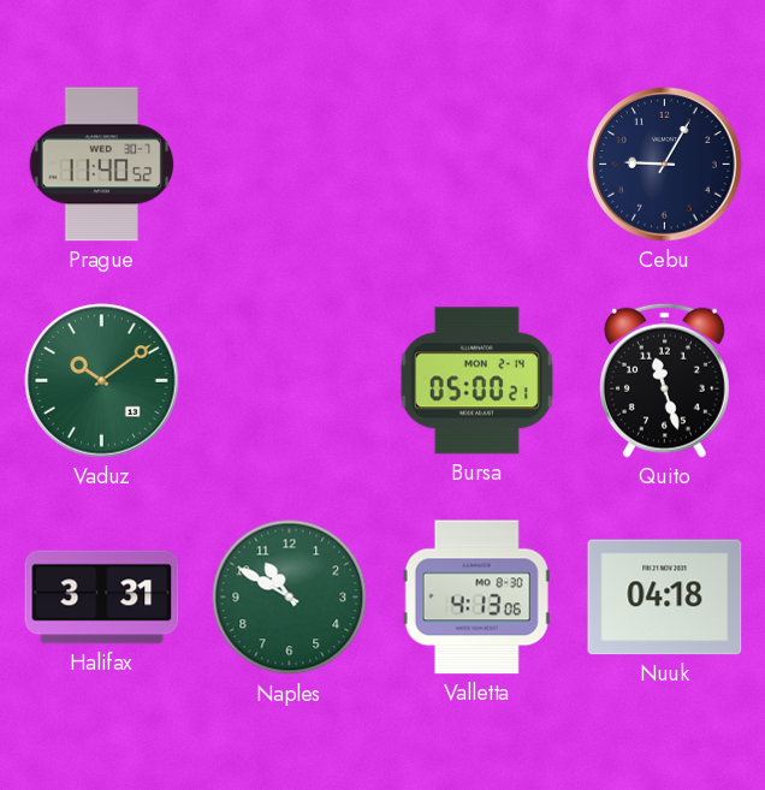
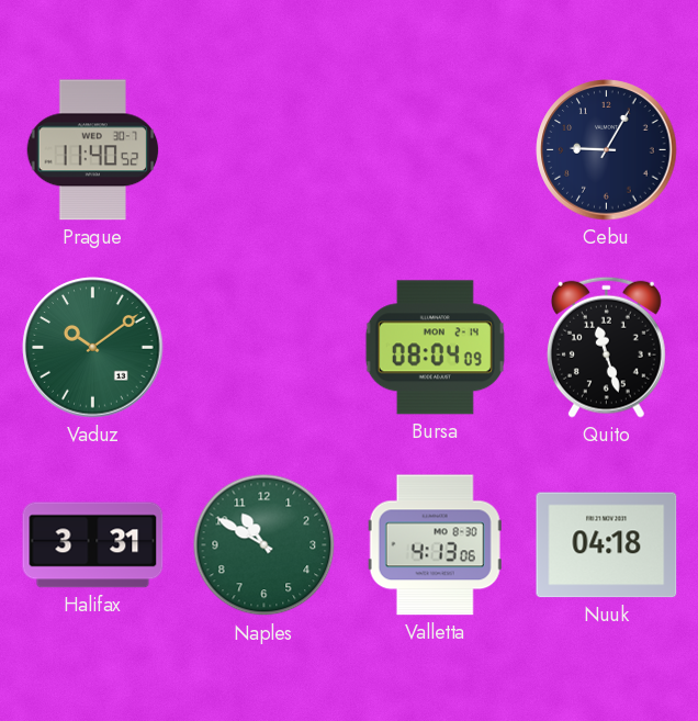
Bursa: 05:00 -> 08:04
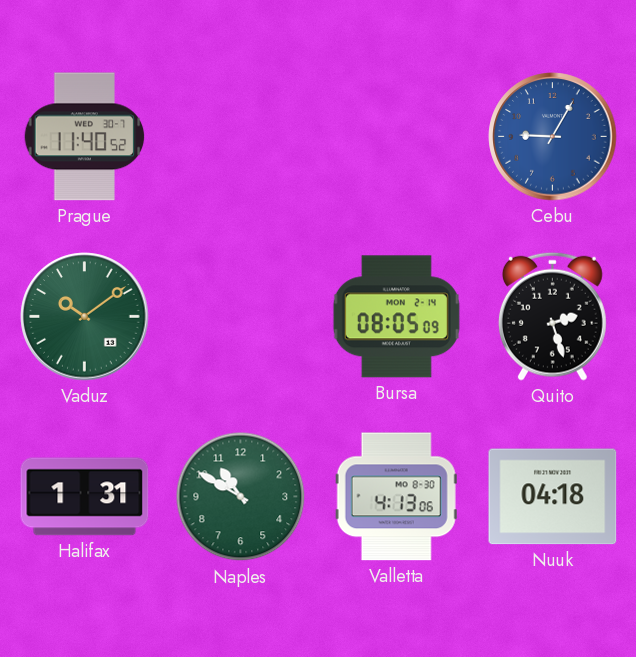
Cebu dial: navy -> blue
Bursa: 08:04 -> 08:05
Quito: 11:27 -> 2:27
Halifax: 3:31 -> 1:31
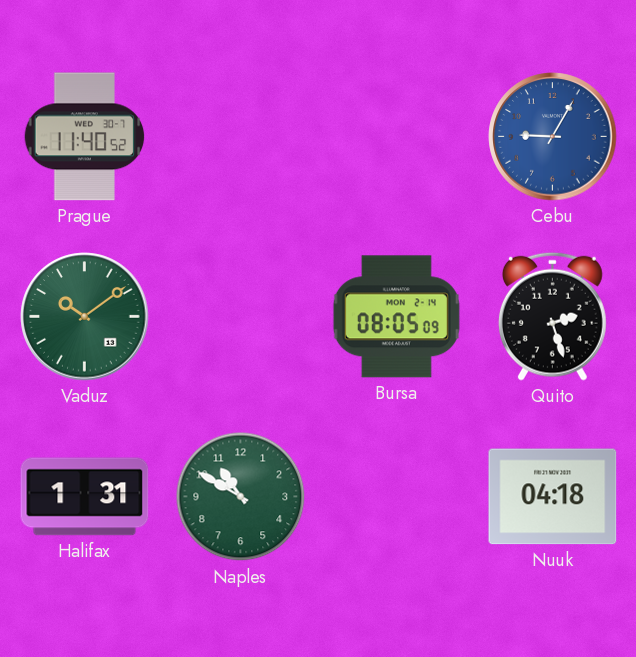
Valletta: 4:13 -> none
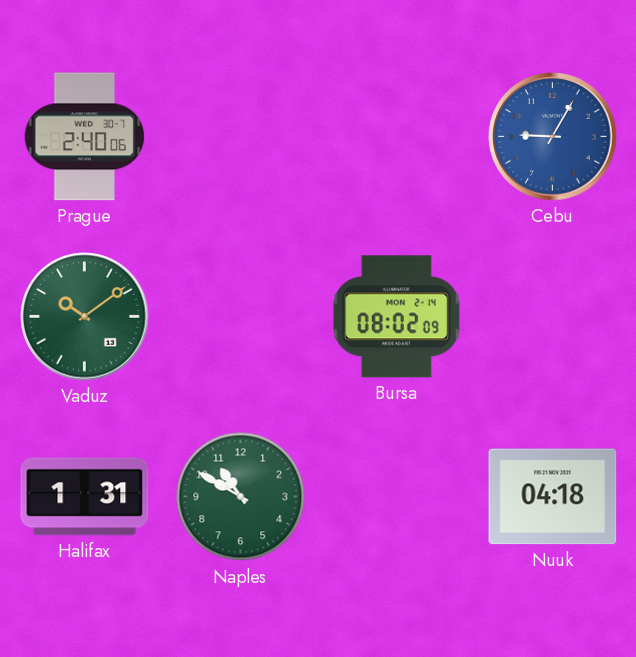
Prague: 11:40 -> 2:40
Bursa: 08:05 -> 08:02
Quito: 2:27 -> none
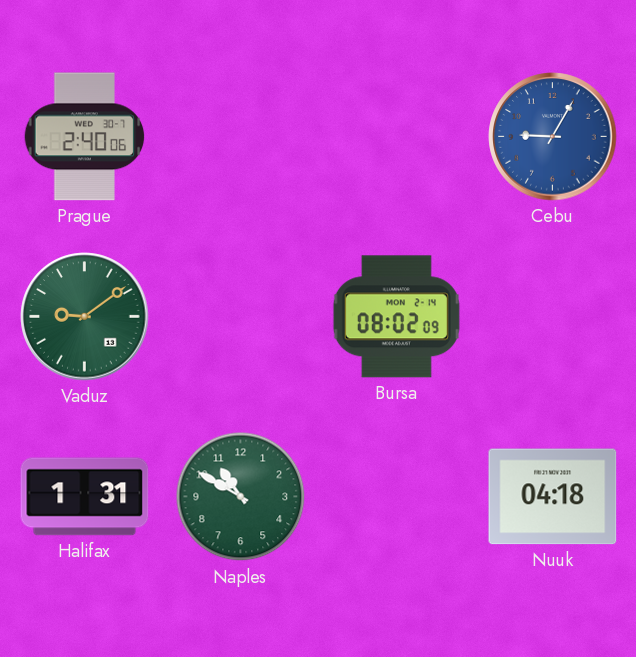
Vaduz: 10:09 -> 9:09
